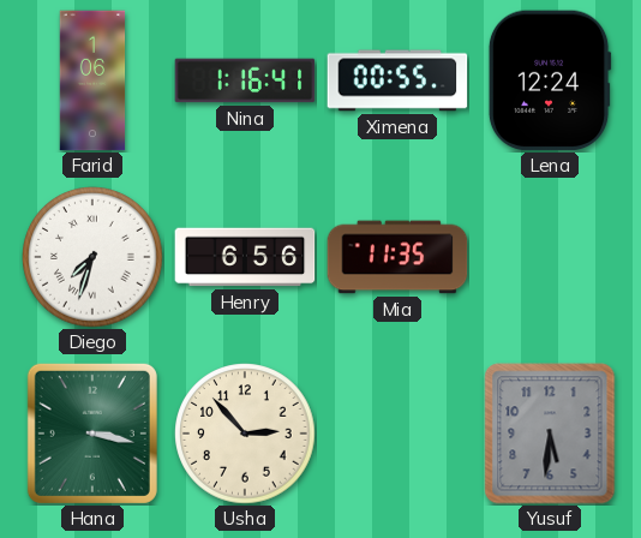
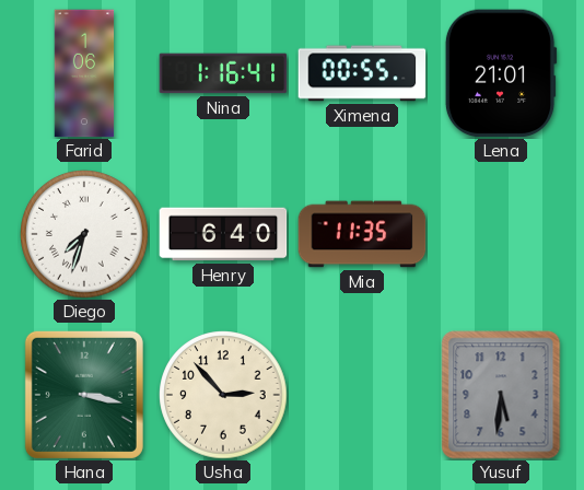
Lena: 12:24 -> 21:01
Henry: 6:56 -> 6:40
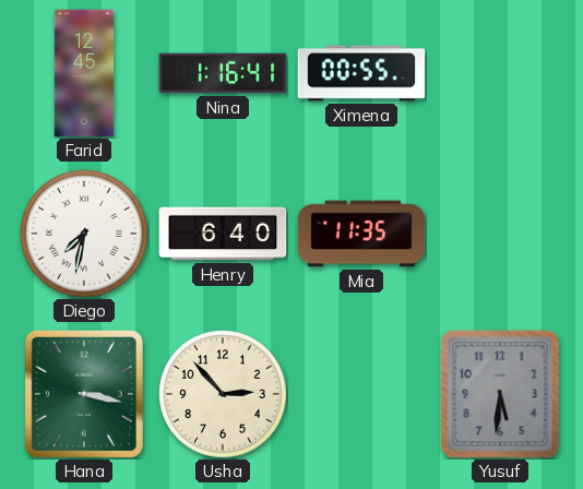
Farid: 1:06 -> 12:45
Lena: 21:01 -> none
Diego: 7:33 -> 7:32
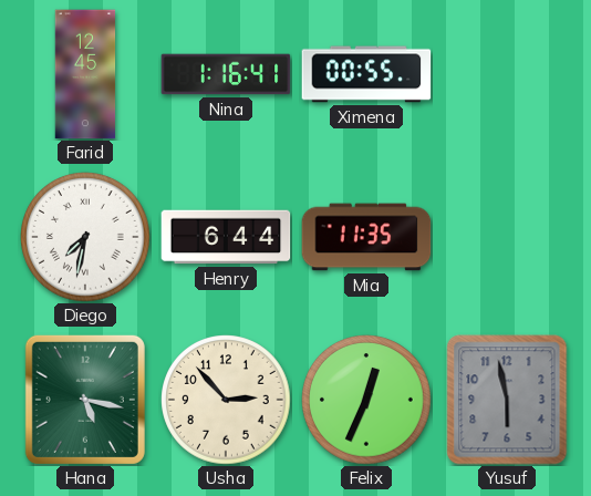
Henry: 6:40 -> 6:44
Hana: 3:17 -> 5:17
Felix: none -> 12:34
Yusuf: 5:31 -> 5:58
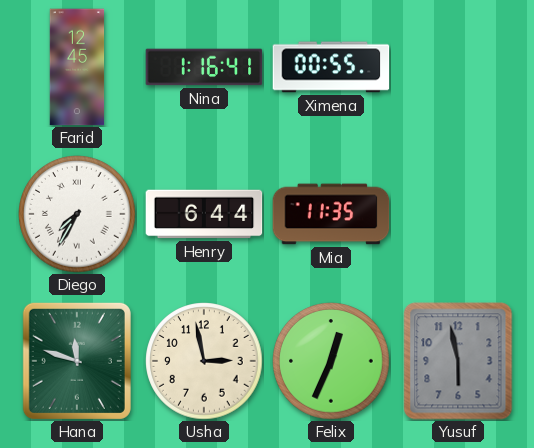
Diego: 7:32 -> 7:35
Hana: 5:17 -> 11:48
Usha: 2:53 -> 2:58
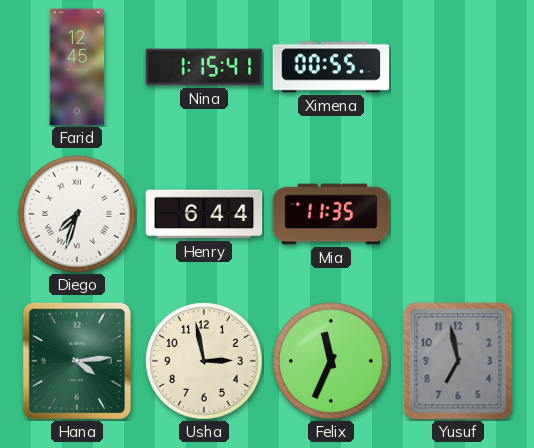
Nina: 1:16 -> 1:15
Diego: 7:35 -> 7:33
Hana: 11:48 -> 4:14
Felix: 12:34 -> 11:34
Yusuf: 5:58 -> 6:58
